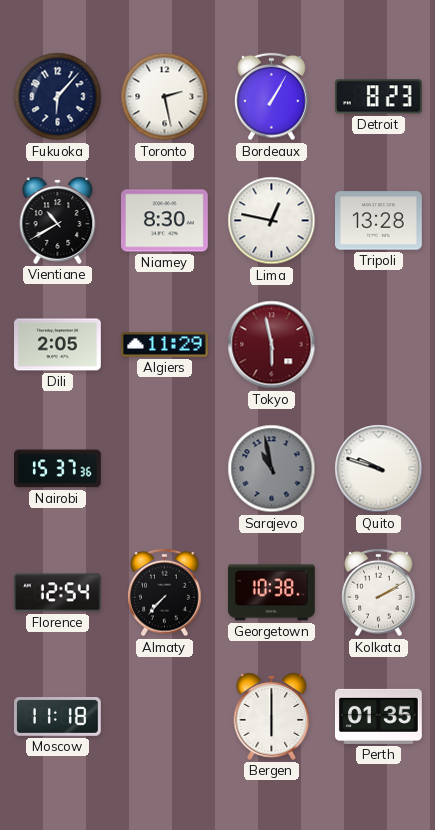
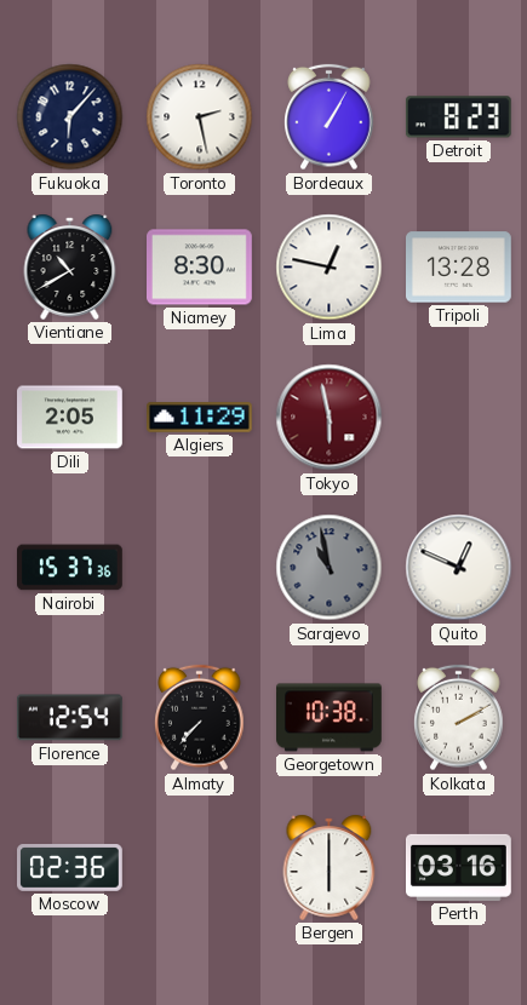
Quito: 9:48 -> 12:49
Moscow: 11:18 -> 02:36
Perth: 01:35 -> 03:16
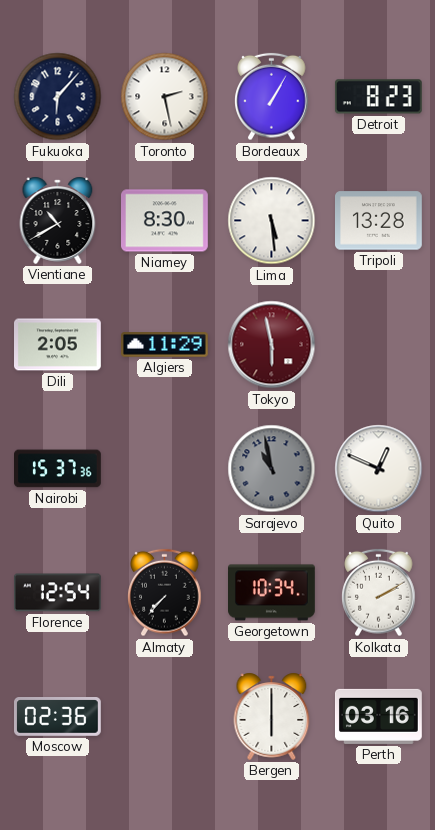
Lima: 12:47 -> 5:29
Georgetown: 10:38 -> 10:34
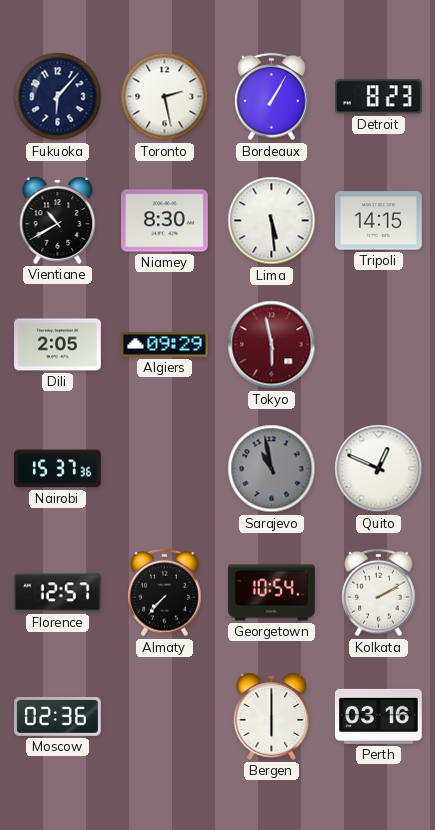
Tripoli: 13:28 -> 14:15
Algiers: 11:29 -> 09:29
Florence: 12:54 -> 12:57
Georgetown: 10:34 -> 10:54
